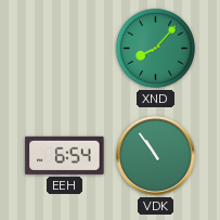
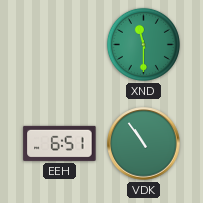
XND: 8:07 -> 11:30
EEH: 6:54 -> 6:51
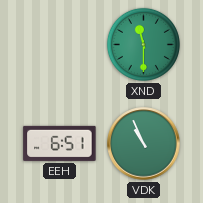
VDK: 10:54 -> 10:56
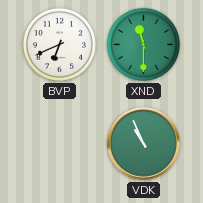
BVP: none -> 6:41
EEH: 6:51 -> none
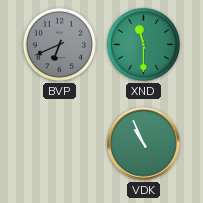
BVP dial: white -> grey
